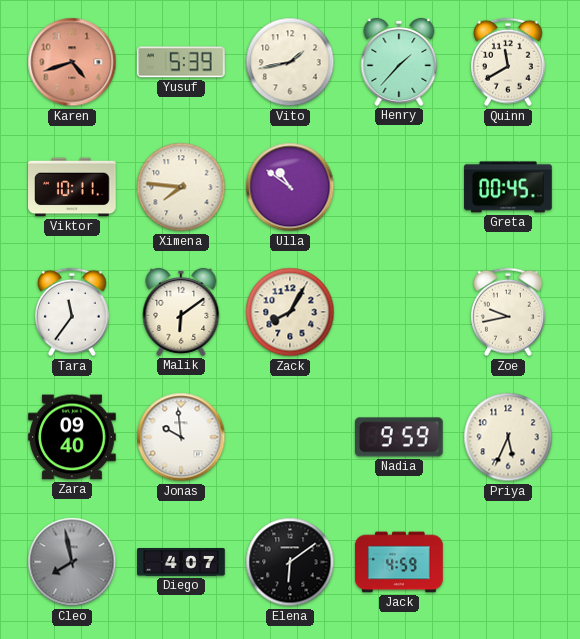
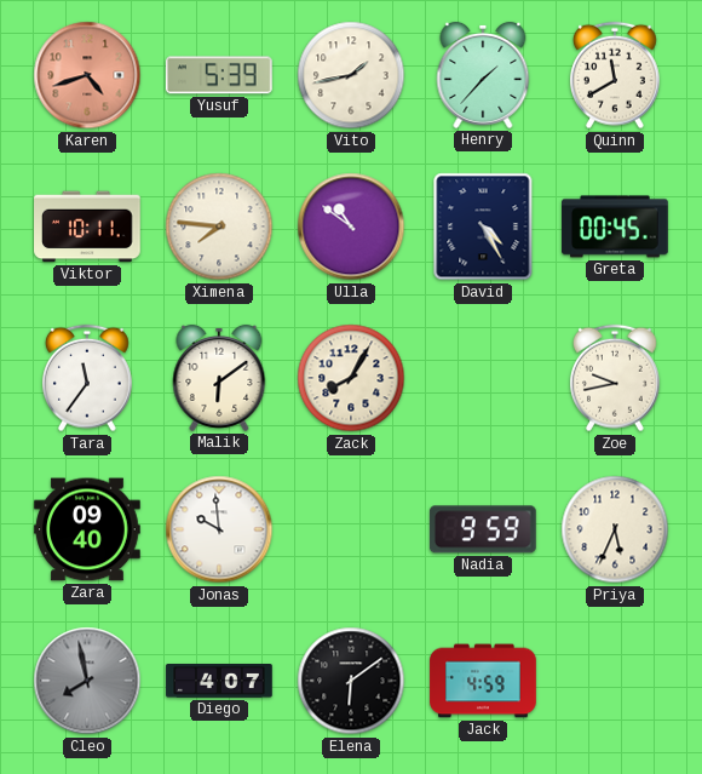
David: none -> 4:25
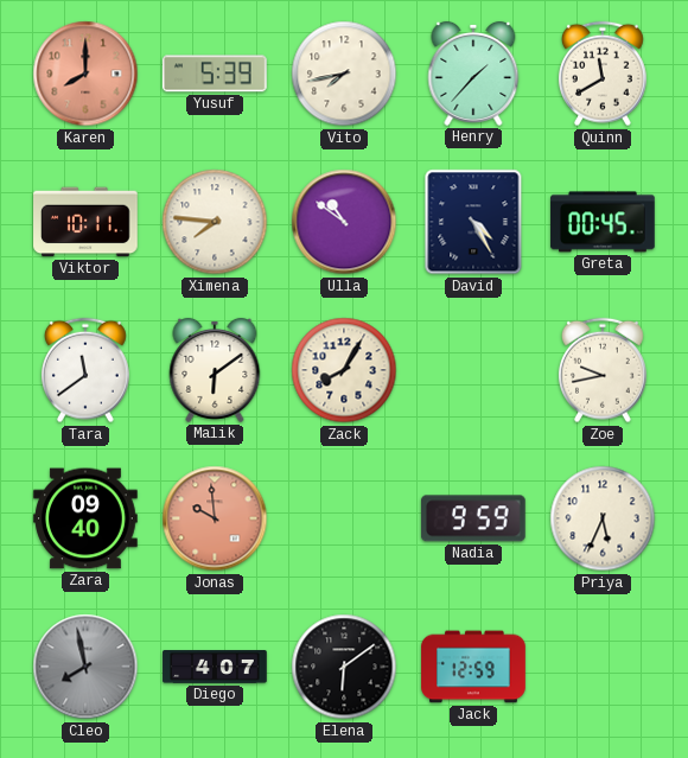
Karen: 4:42 -> 8:00
Vito: 1:43 -> 7:43
Tara: 11:36 -> 11:39
Jonas dial: white -> salmon
Jack: 4:59 -> 12:59
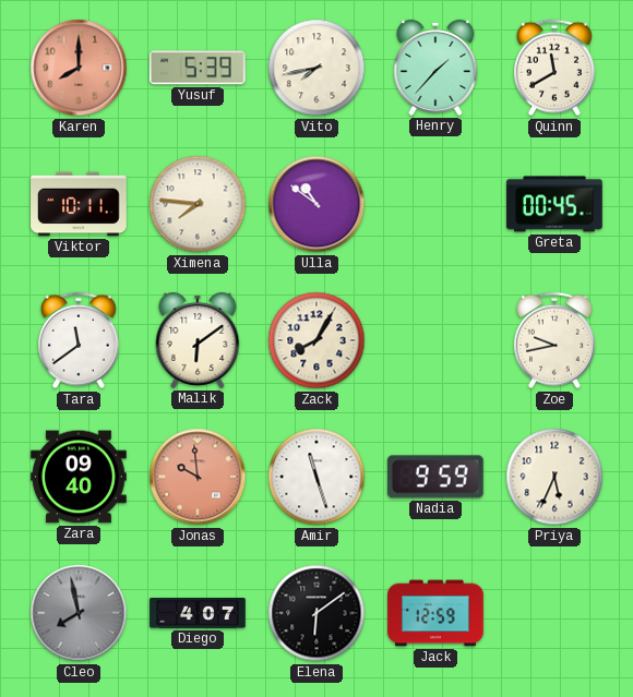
David: 4:25 -> none
Amir: none -> 11:27
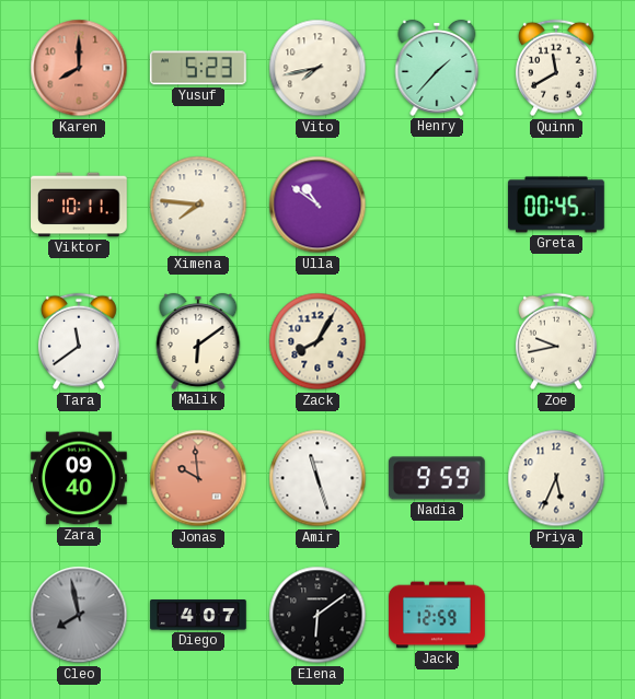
Yusuf: 5:39 -> 5:23
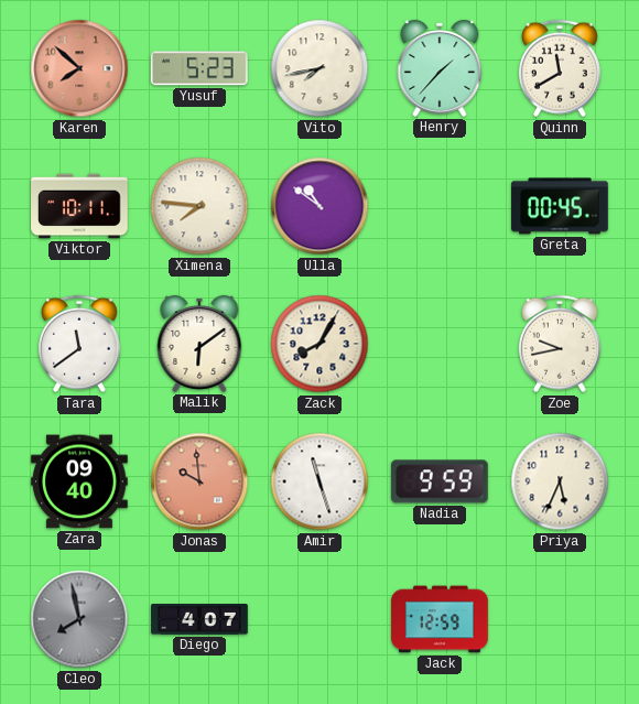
Karen: 8:00 -> 7:52
Elena: 6:09 -> none
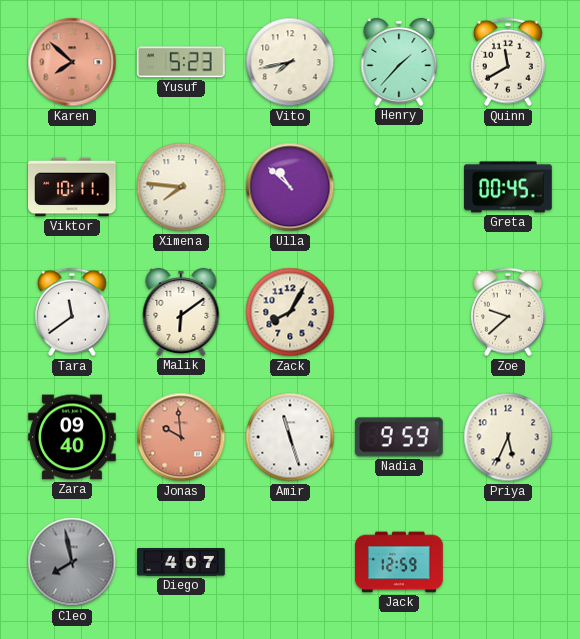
Ulla: 10:51 -> 10:52
Zoe: 9:43 -> 9:38
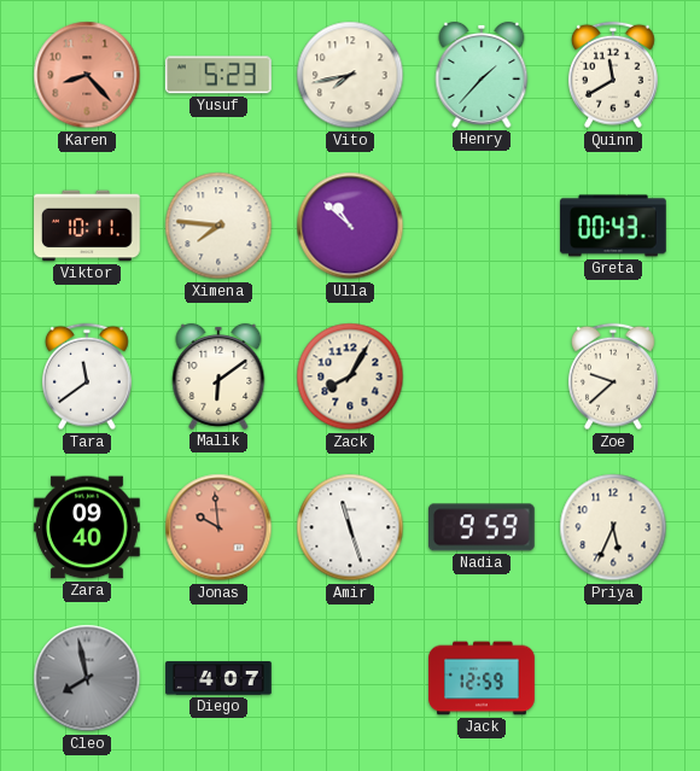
Karen: 7:52 -> 8:23
Greta: 00:45 -> 00:43
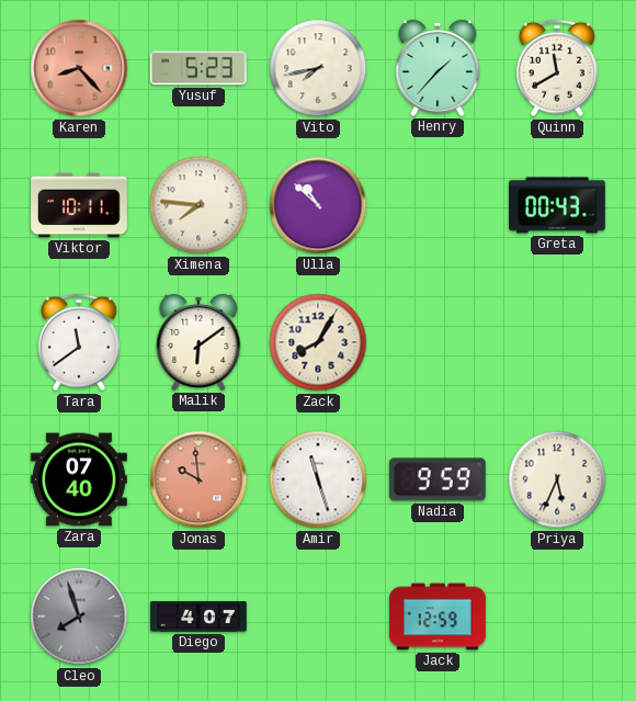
Zoe: 9:38 -> none
Zara: 09:40 -> 07:40
Cleo: 7:58 -> 7:57
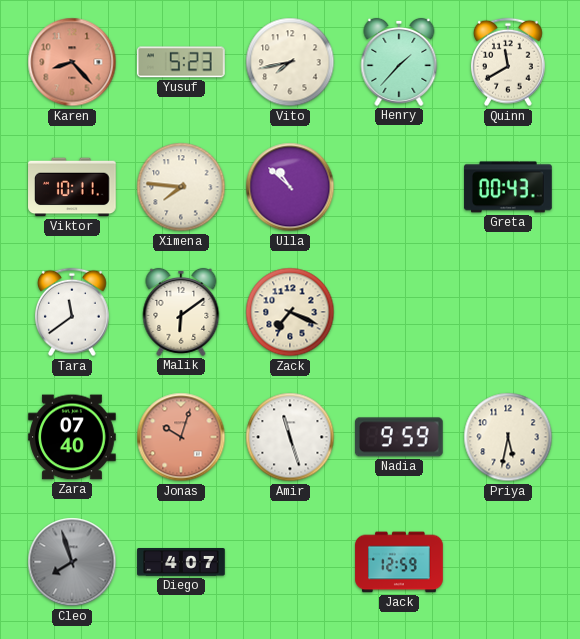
Zack: 8:05 -> 7:19
Jonas: 9:59 -> 10:03
Priya: 5:34 -> 5:32
